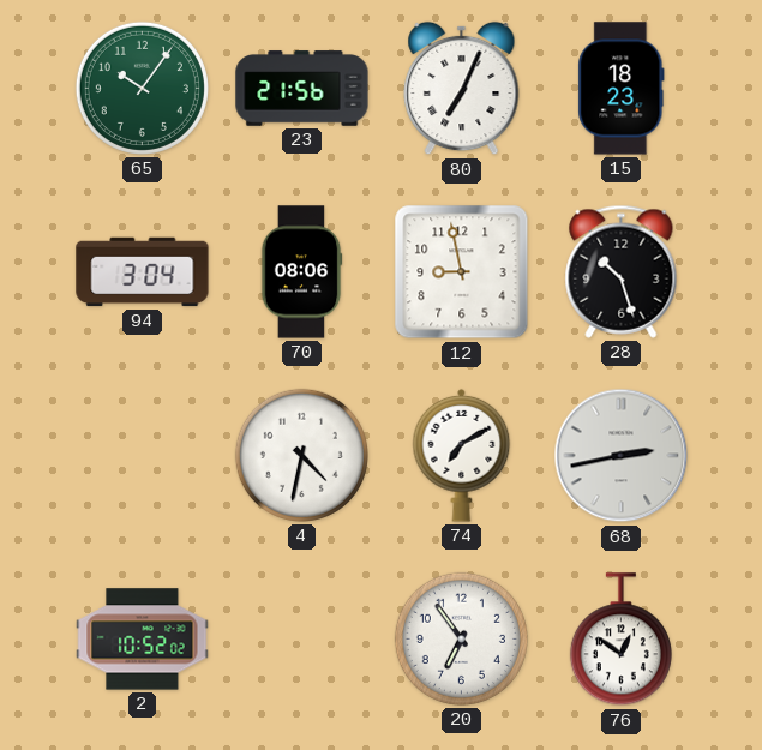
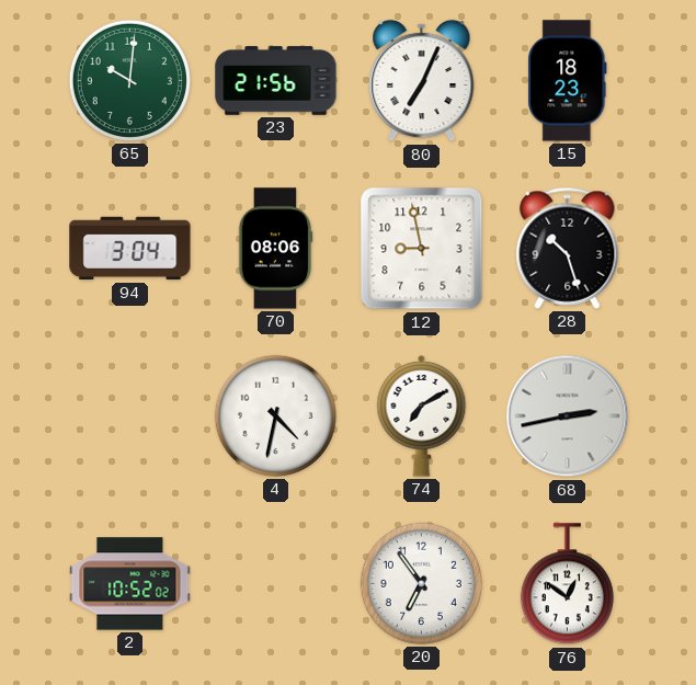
65: 10:06 -> 10:01
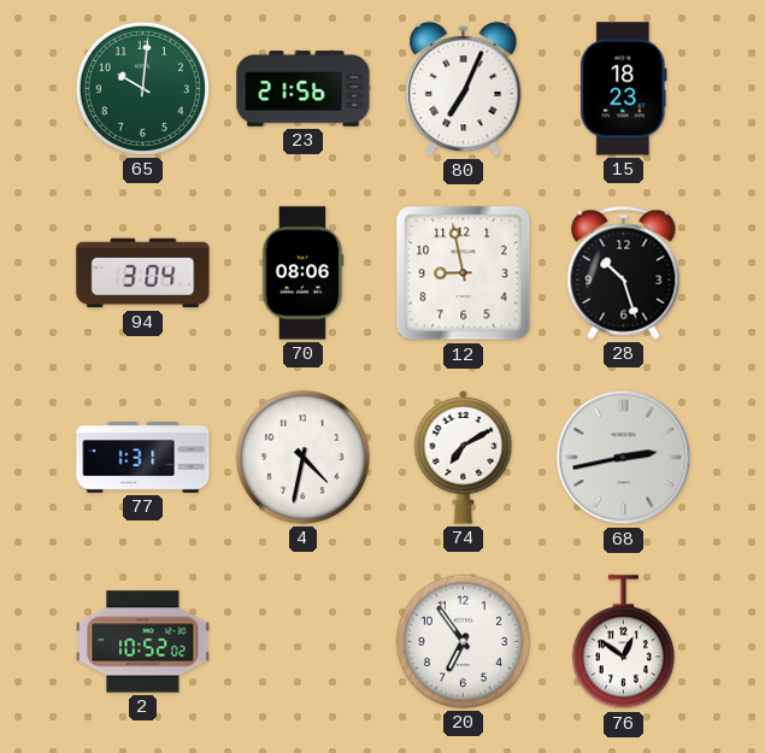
77: none -> 1:31
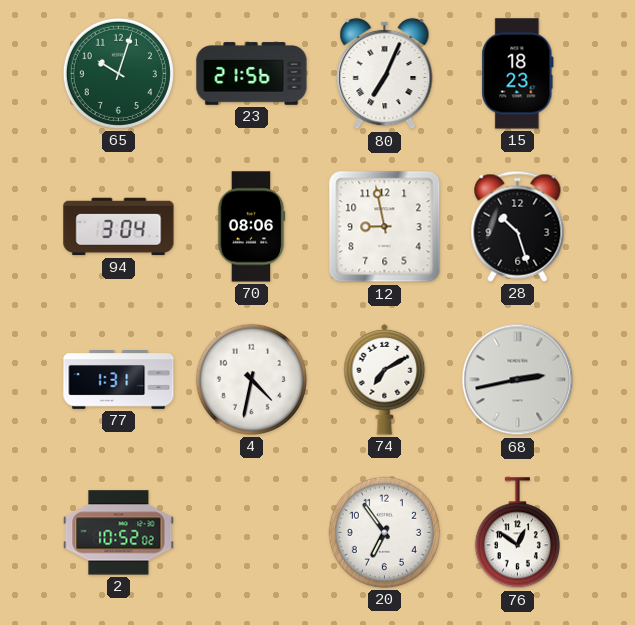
65: 10:01 -> 10:03
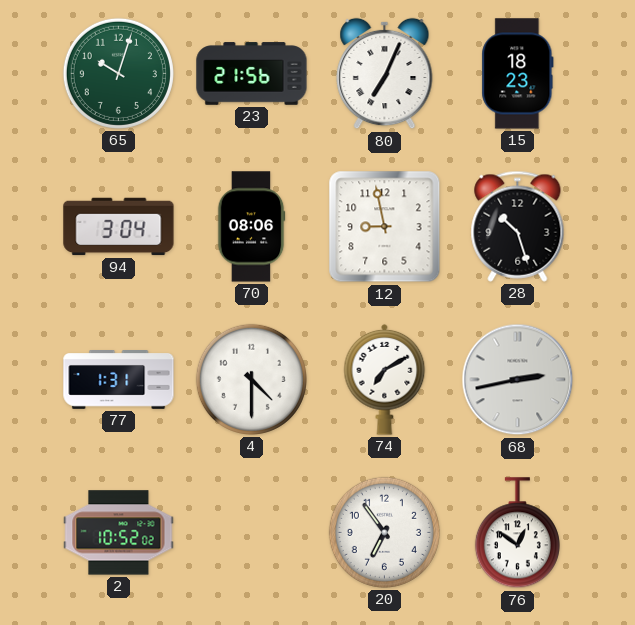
4: 4:32 -> 4:30
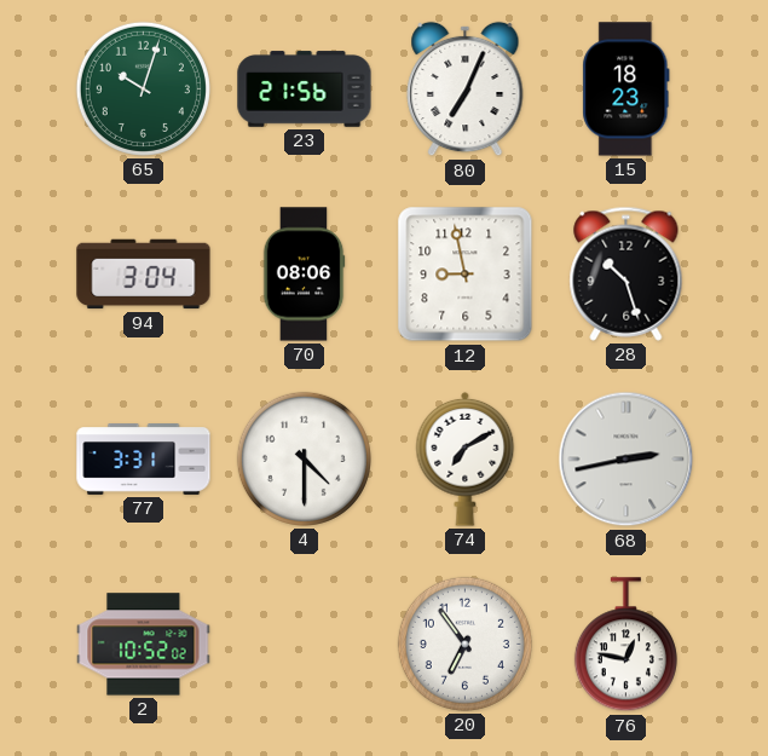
77: 1:31 -> 3:31
76: 12:51 -> 12:47
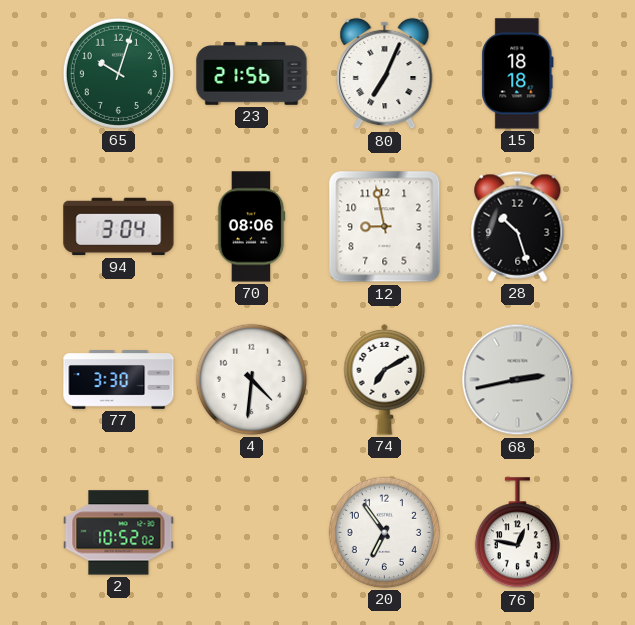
15: 18:23 -> 18:18
77: 3:31 -> 3:30
4: 4:30 -> 4:31
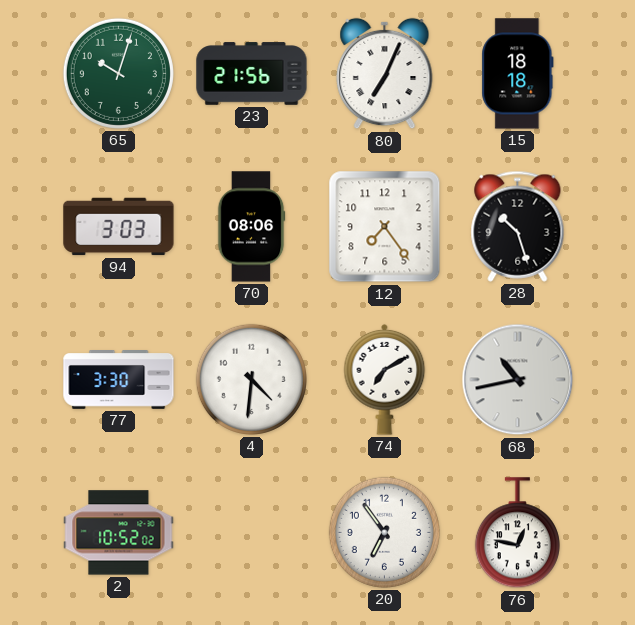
94: 3:04 -> 3:03
12: 8:58 -> 7:24
68: 2:43 -> 10:43
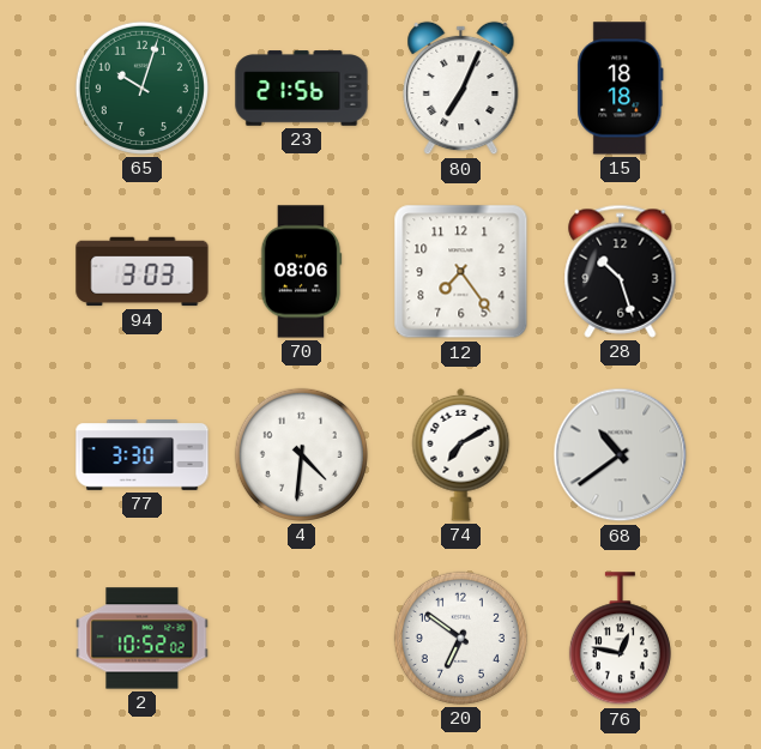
68: 10:43 -> 10:39
20: 6:54 -> 6:51
